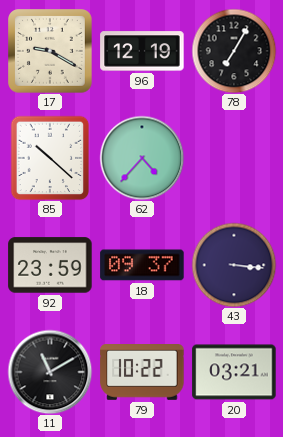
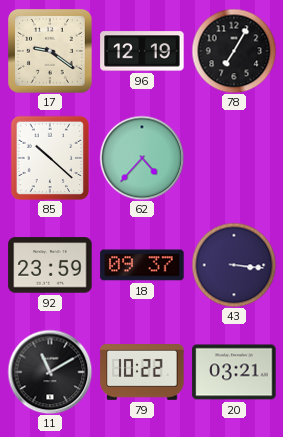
17: 9:20 -> 9:21
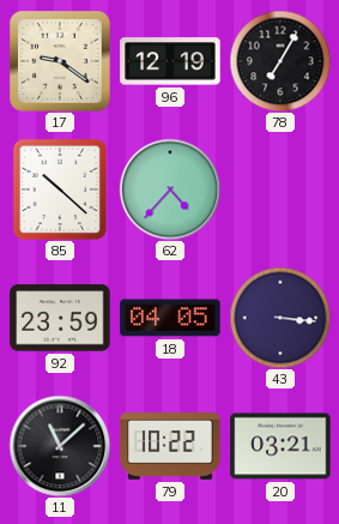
18: 09:37 -> 04:05
11: 11:10 -> 11:08
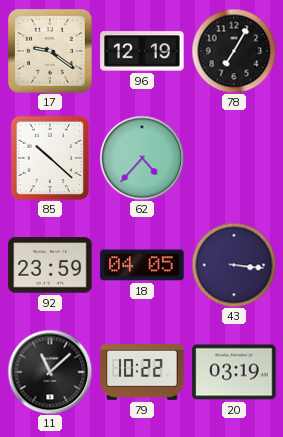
20: 03:21 -> 03:19
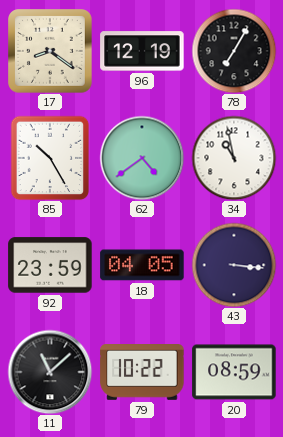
17: 9:21 -> 8:21
85: 10:22 -> 10:25
62: 4:37 -> 4:39
34: none -> 10:58
20: 03:19 -> 08:59
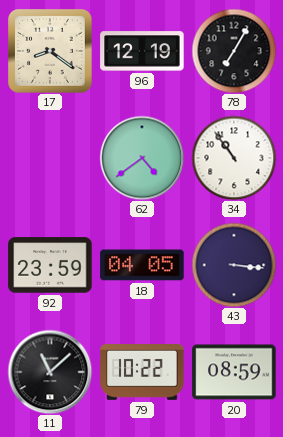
85: 10:25 -> none
34: 10:58 -> 10:54
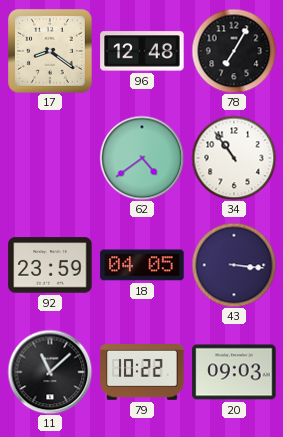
96: 12:19 -> 12:48
20: 08:59 -> 09:03
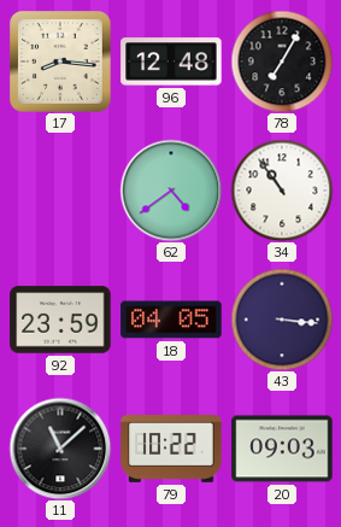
17: 8:21 -> 8:16
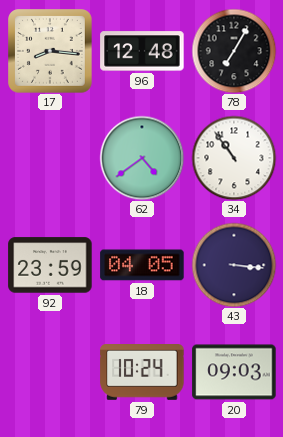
11: 11:08 -> none
79: 10:22 -> 10:24
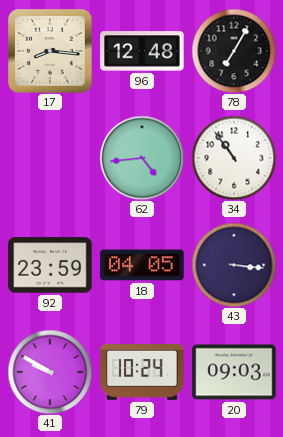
62: 4:39 -> 4:44
41: none -> 9:50
